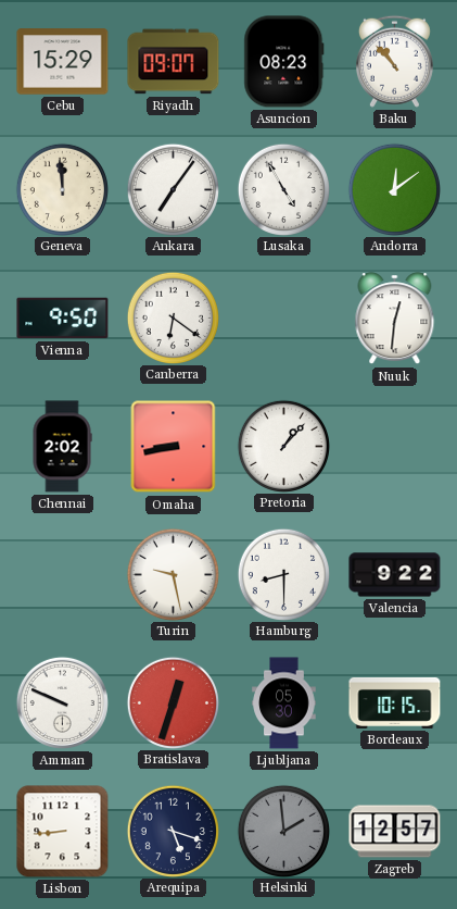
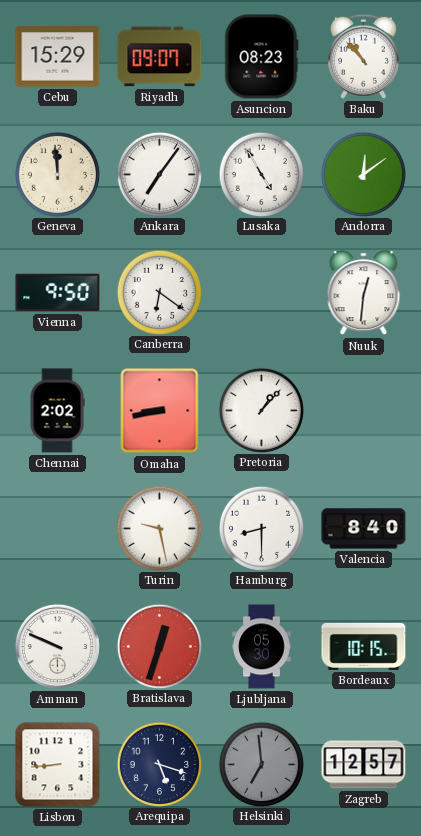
Valencia: 9:22 -> 8:40
Helsinki: 1:59 -> 6:59
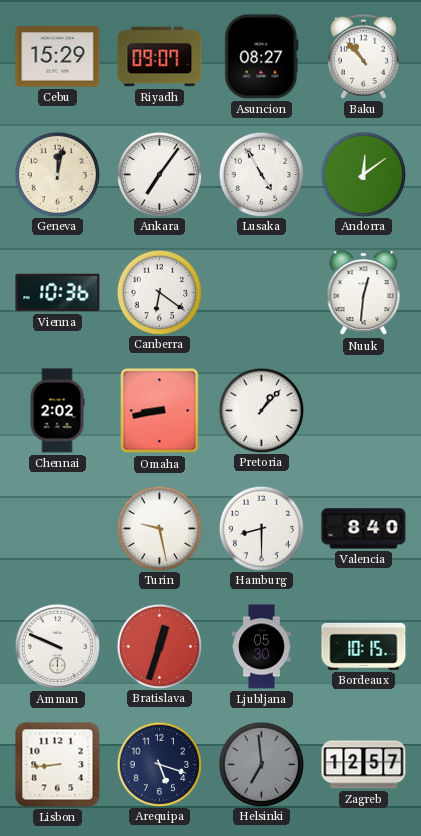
Asuncion: 08:23 -> 08:27
Geneva: 11:59 -> 12:02
Vienna: 9:50 -> 10:36
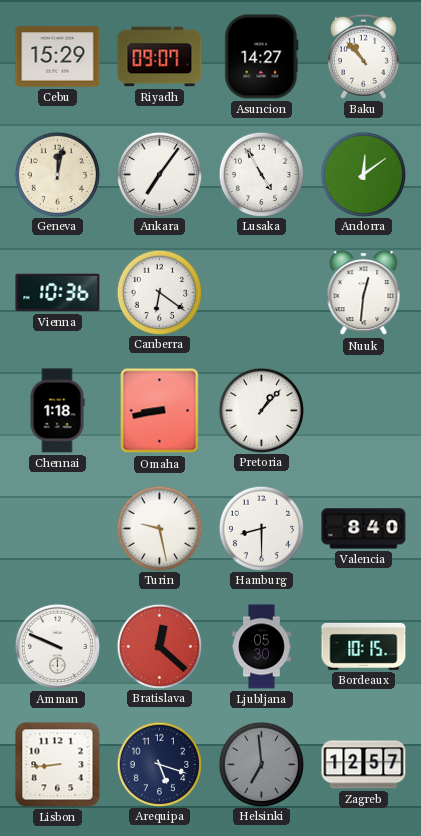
Asuncion: 08:27 -> 14:27
Chennai: 2:02 -> 1:18
Bratislava: 12:33 -> 12:22
